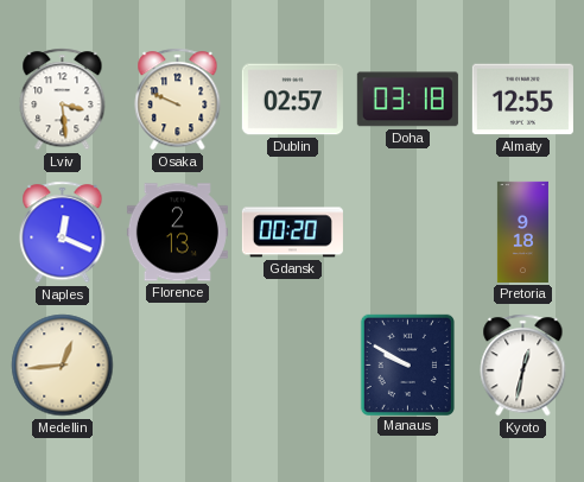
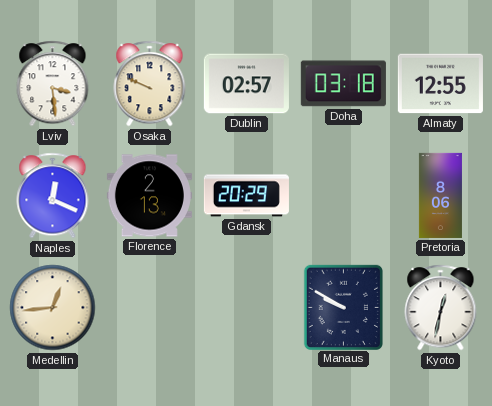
Gdansk: 00:20 -> 20:29
Pretoria: 9:18 -> 8:06
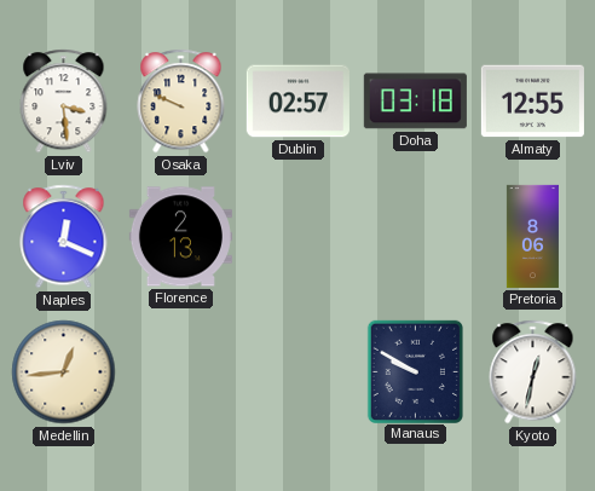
Gdansk: 20:29 -> none
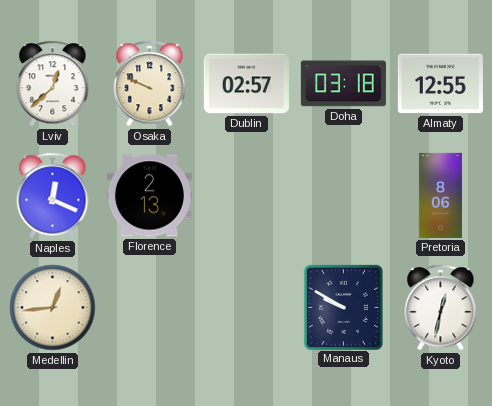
Lviv: 3:29 -> 12:38
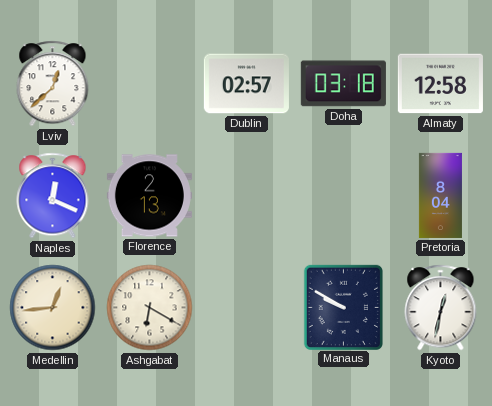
Osaka: 9:49 -> none
Almaty: 12:55 -> 12:58
Pretoria: 8:06 -> 8:04
Ashgabat: none -> 6:20
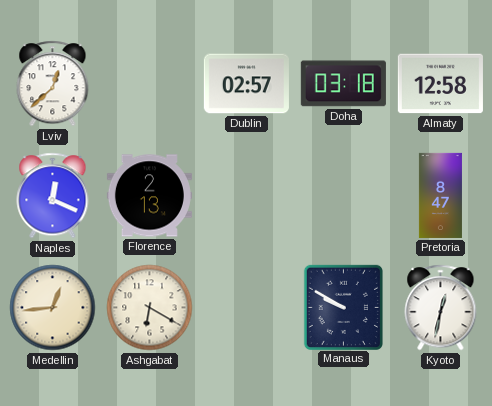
Pretoria: 8:04 -> 8:47
